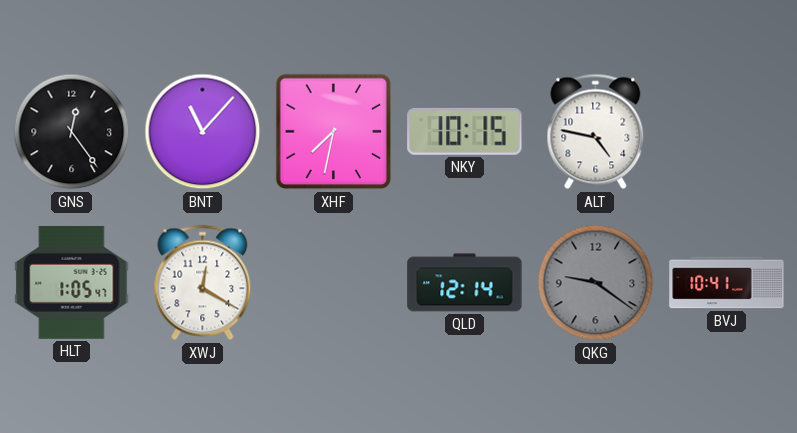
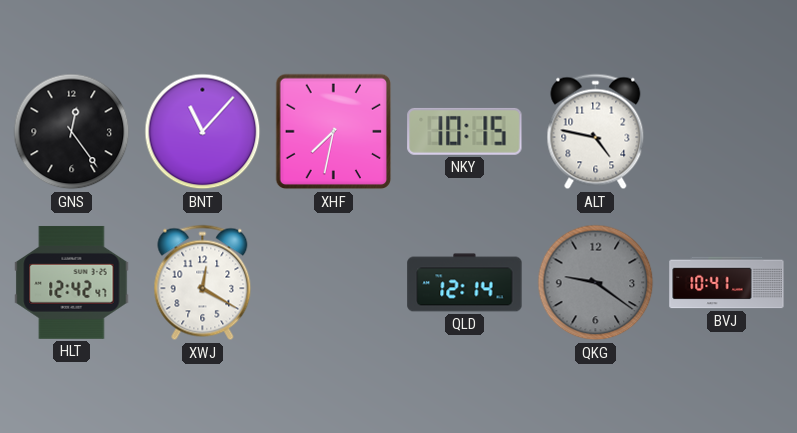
HLT: 1:05 -> 12:42
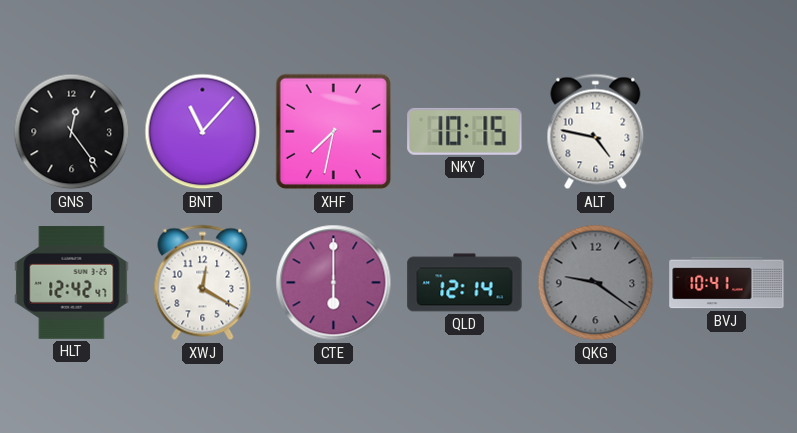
CTE: none -> 6:00
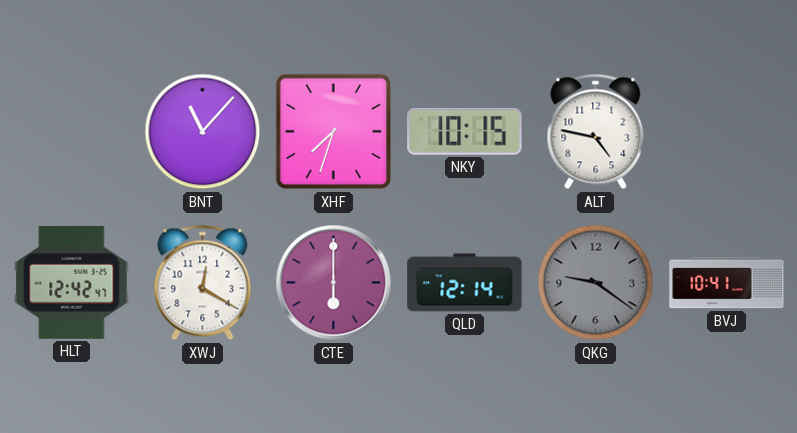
GNS: 12:24 -> none
XHF: 7:32 -> 7:33
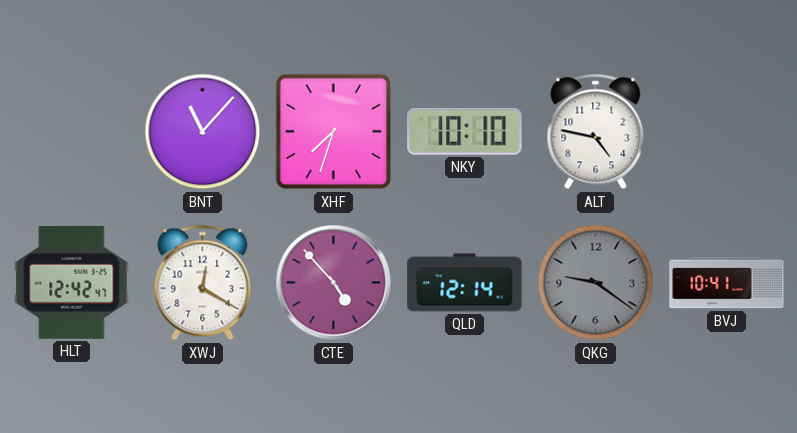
NKY: 10:15 -> 10:10
CTE: 6:00 -> 4:53
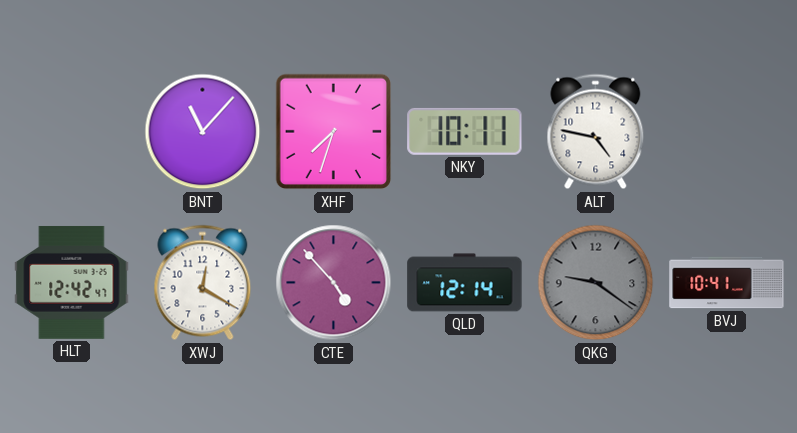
NKY: 10:10 -> 10:11
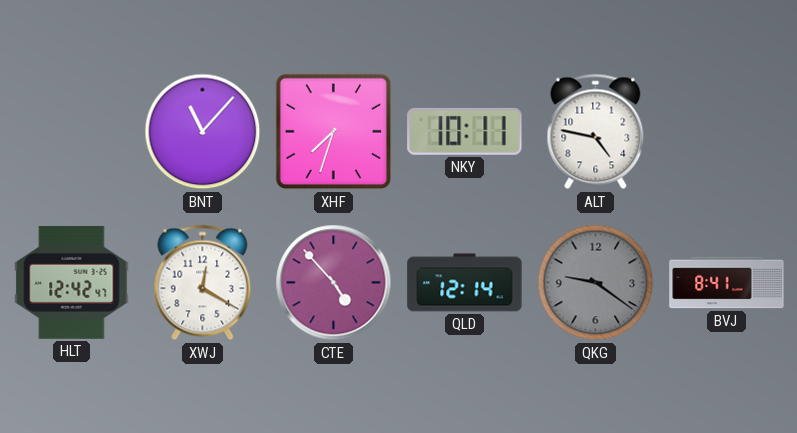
BVJ: 10:41 -> 8:41
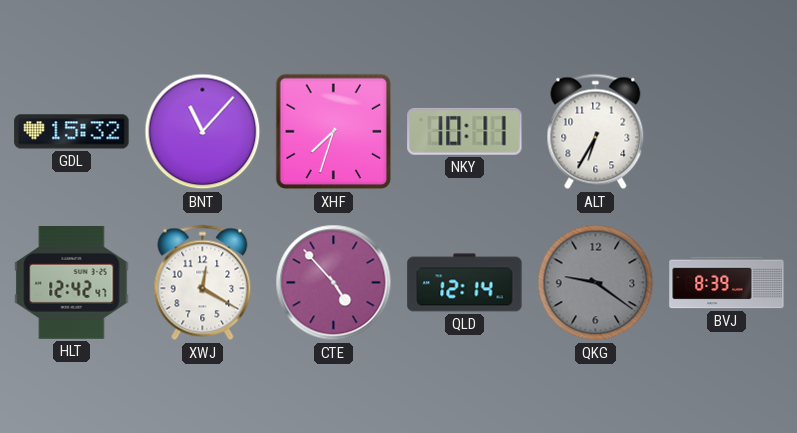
GDL: none -> 15:32
ALT: 4:47 -> 6:35
BVJ: 8:41 -> 8:39
